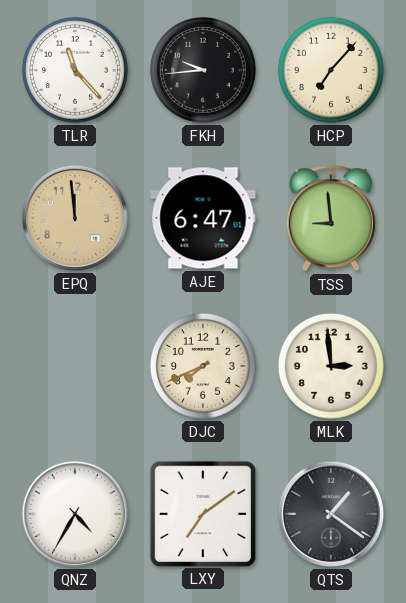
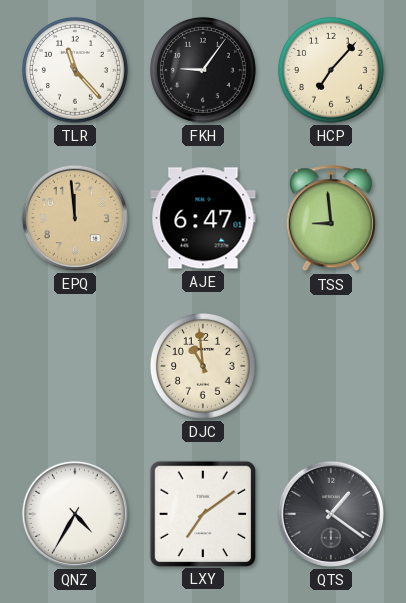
FKH: 9:44 -> 9:06
DJC: 7:41 -> 10:59
MLK: 2:59 -> none
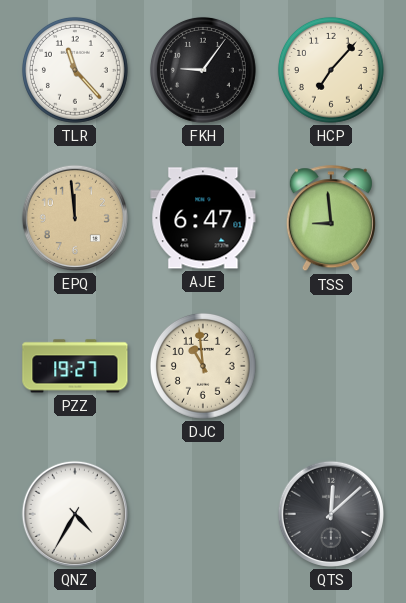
PZZ: none -> 19:27
LXY: 7:09 -> none
QTS: 1:21 -> 12:08
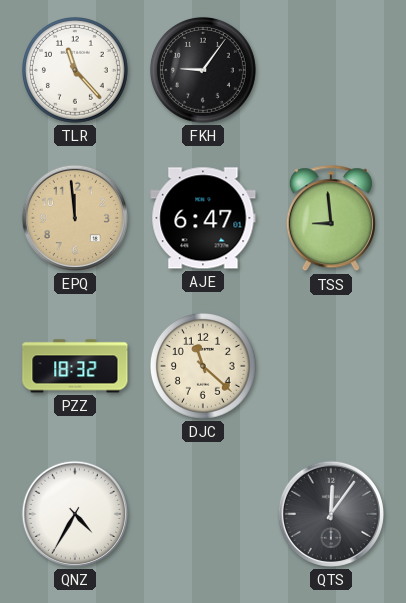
HCP: 7:07 -> none
PZZ: 19:27 -> 18:32
DJC: 10:59 -> 11:22
QTS: 12:08 -> 12:06
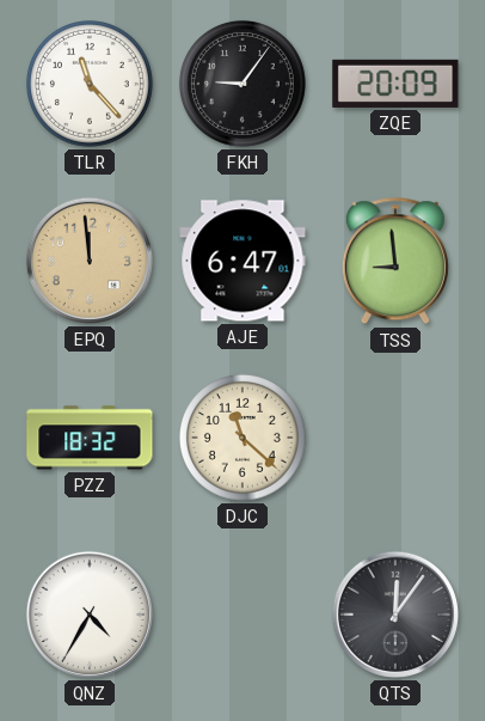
ZQE: none -> 20:09
